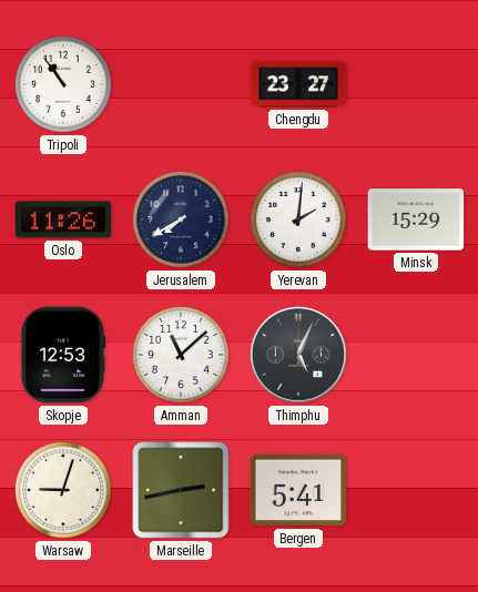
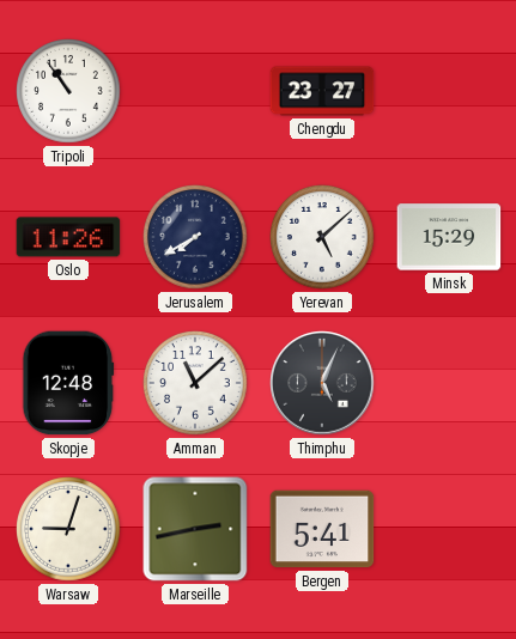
Yerevan: 2:01 -> 5:08
Skopje: 12:53 -> 12:48
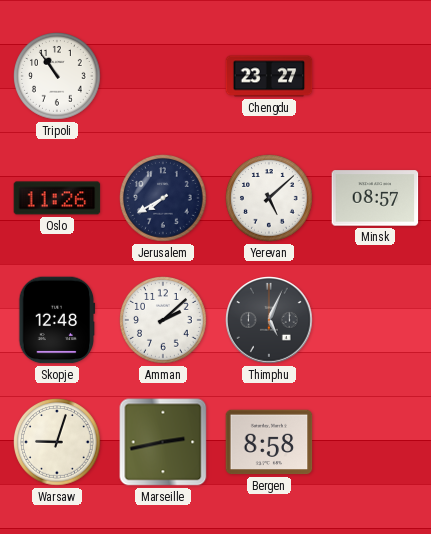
Minsk: 15:29 -> 08:57
Amman: 11:08 -> 2:08
Bergen: 5:41 -> 8:58
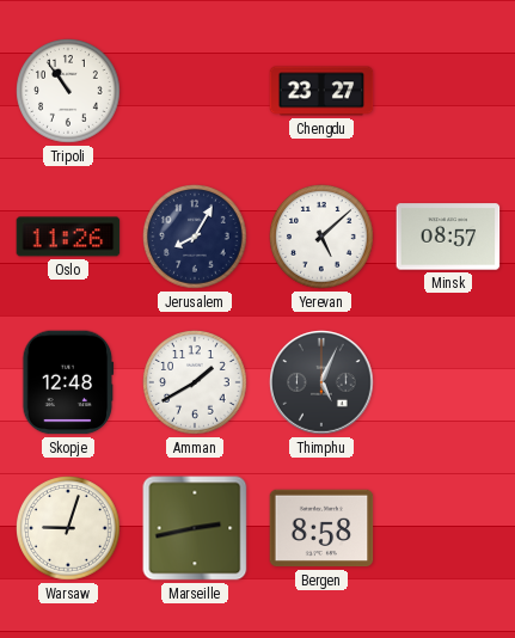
Jerusalem: 7:40 -> 8:05
Amman: 2:08 -> 1:40
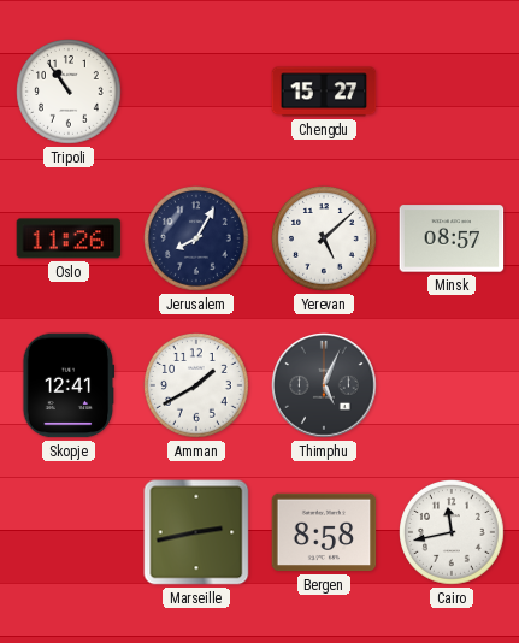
Chengdu: 23:27 -> 15:27
Skopje: 12:48 -> 12:41
Warsaw: 9:03 -> none
Cairo: none -> 11:43
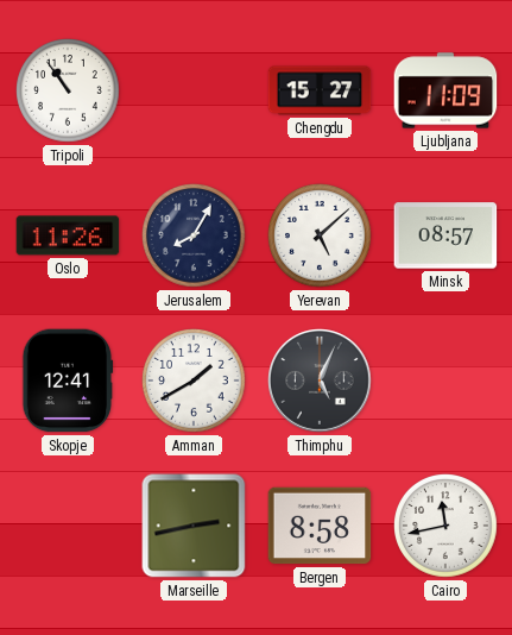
Ljubljana: none -> 11:09
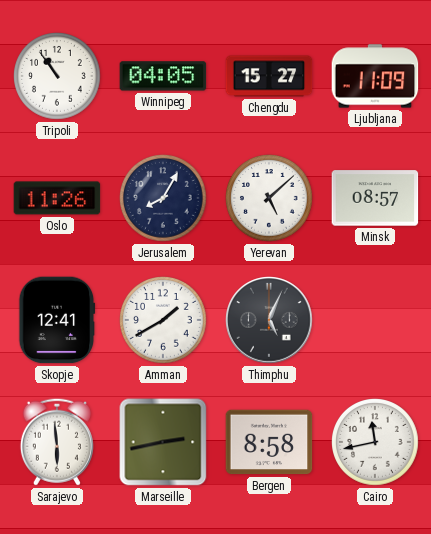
Winnipeg: none -> 04:05
Sarajevo: none -> 5:59
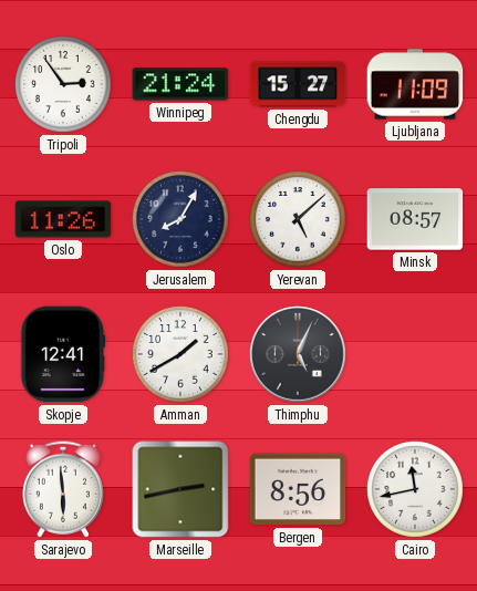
Tripoli: 10:54 -> 2:54
Winnipeg: 04:05 -> 21:24
Bergen: 8:58 -> 8:56
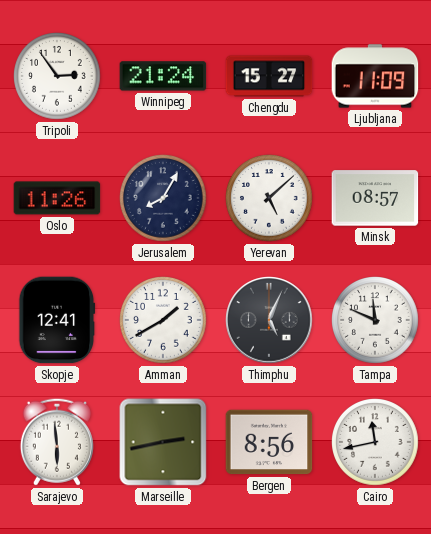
Tampa: none -> 11:49
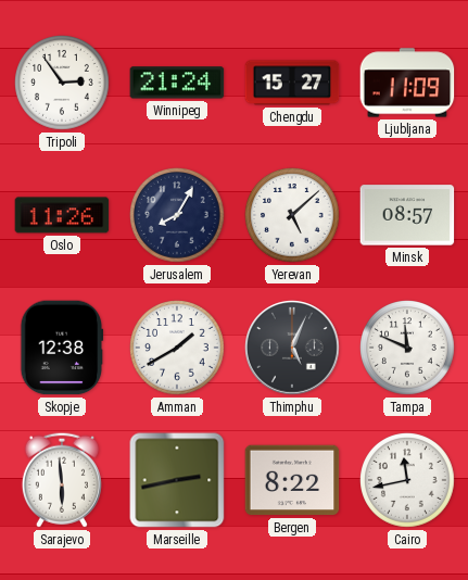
Skopje: 12:41 -> 12:38
Bergen: 8:56 -> 8:22
